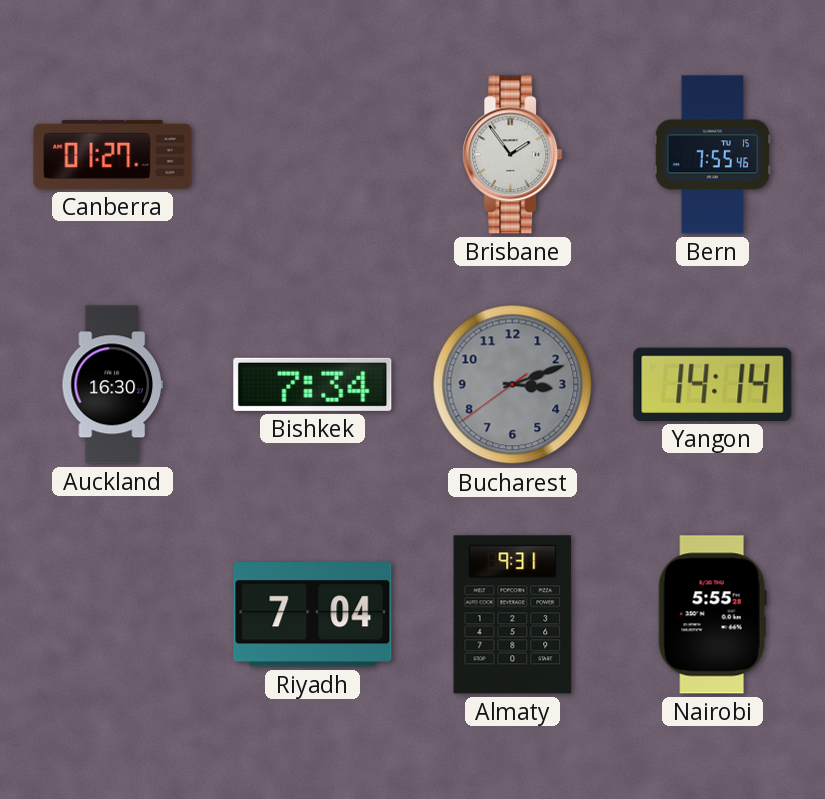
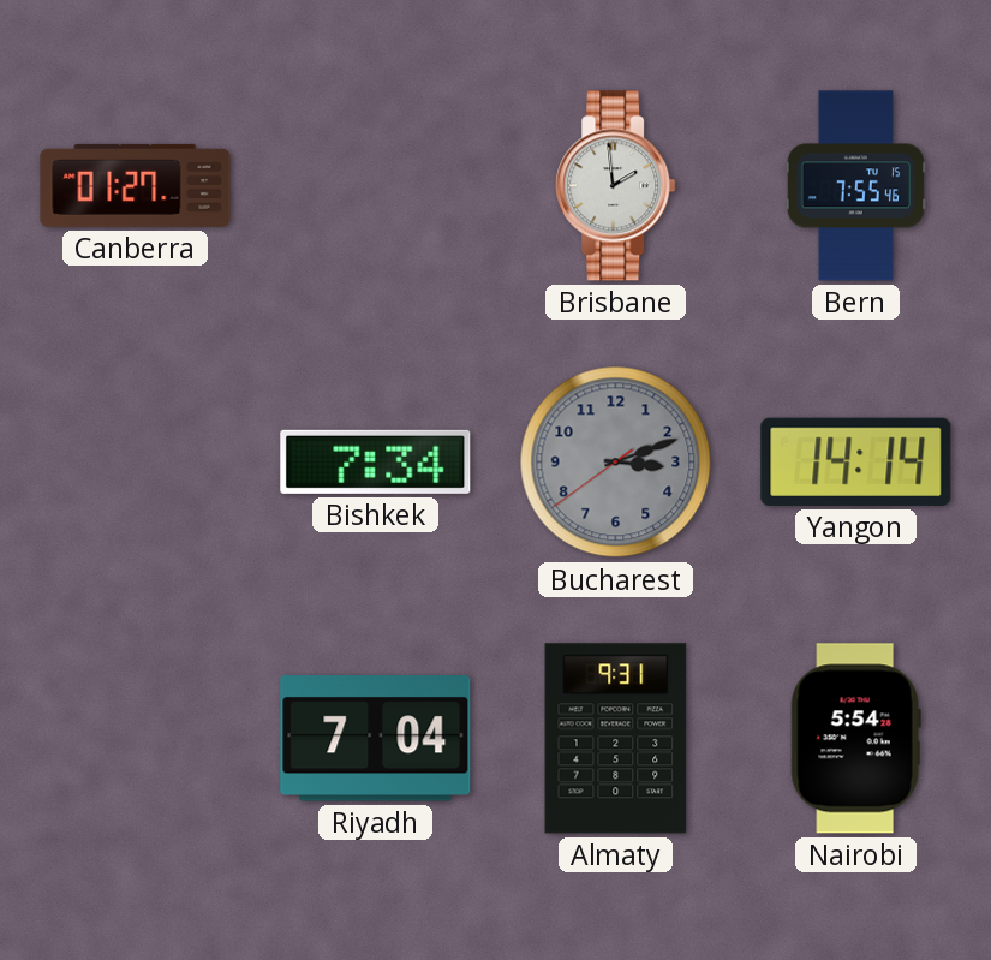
Brisbane: 1:54 -> 1:59
Auckland: 16:30 -> none
Nairobi: 5:55 -> 5:54
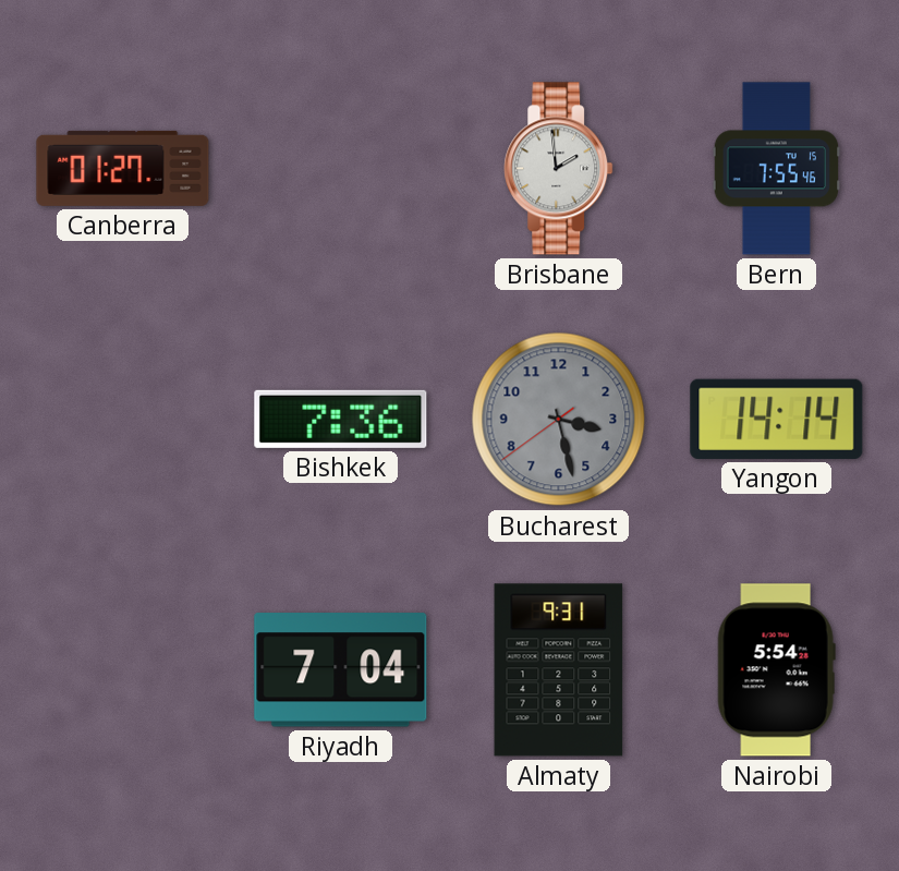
Bishkek: 7:34 -> 7:36
Bucharest: 3:11 -> 3:27
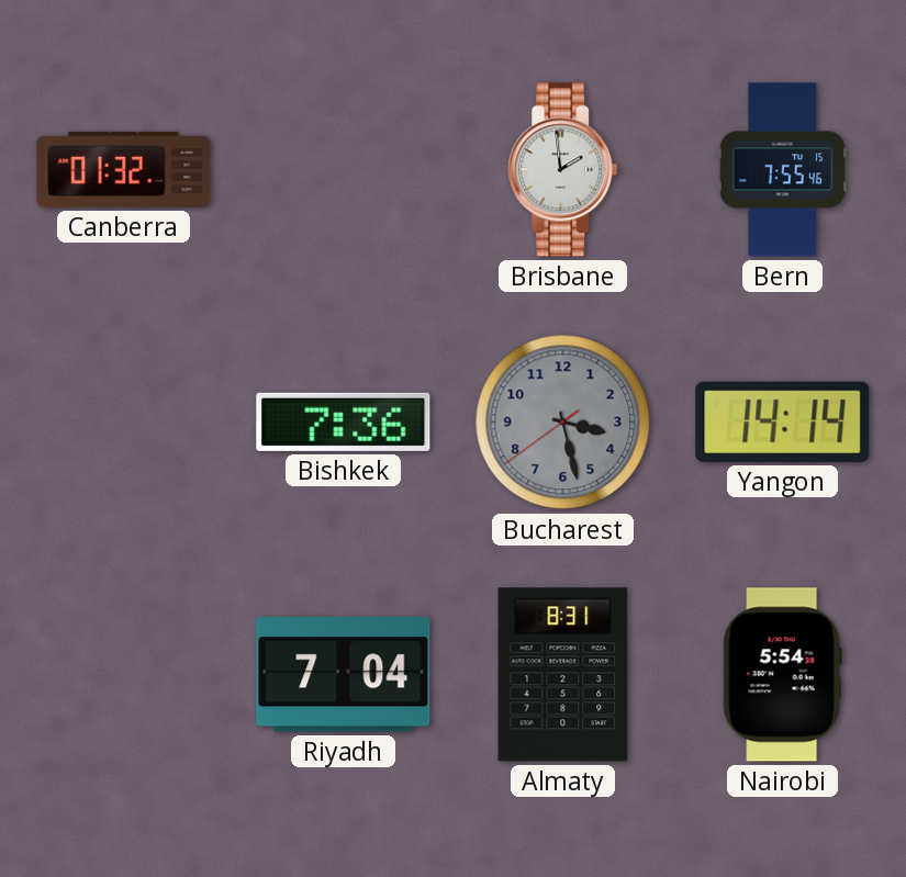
Canberra: 01:27 -> 01:32
Almaty: 9:31 -> 8:31
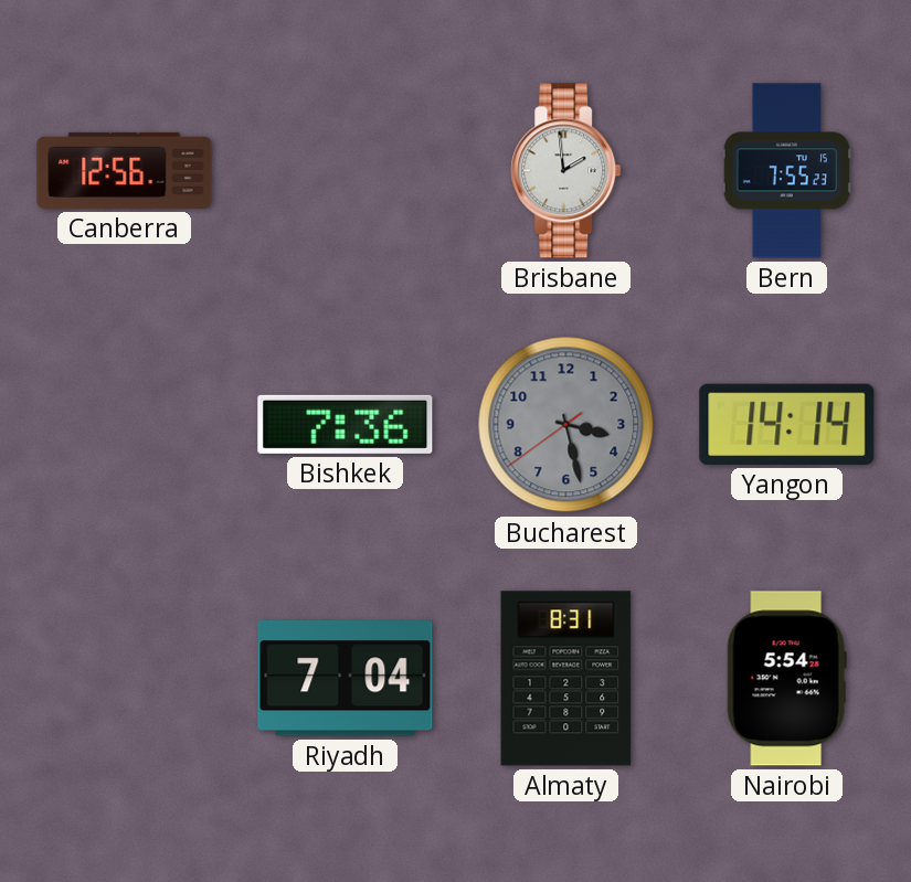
Canberra: 01:32 -> 12:56
Bern: 7:55:46 -> 7:55:23
